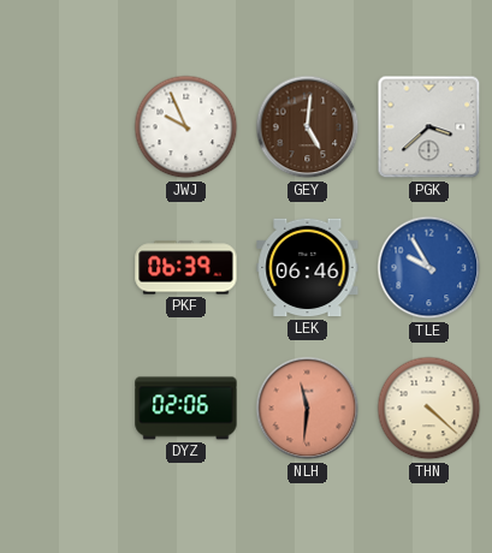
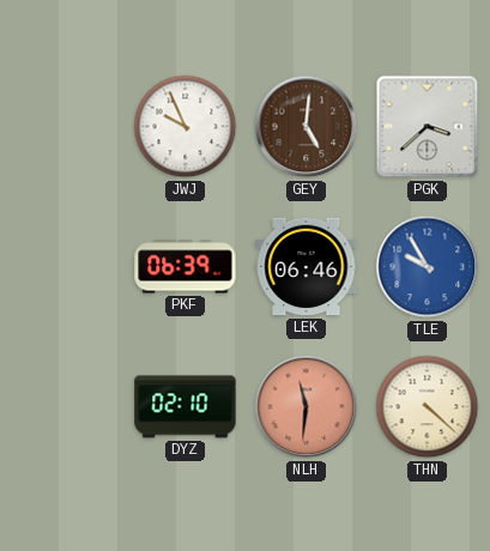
DYZ: 02:06 -> 02:10
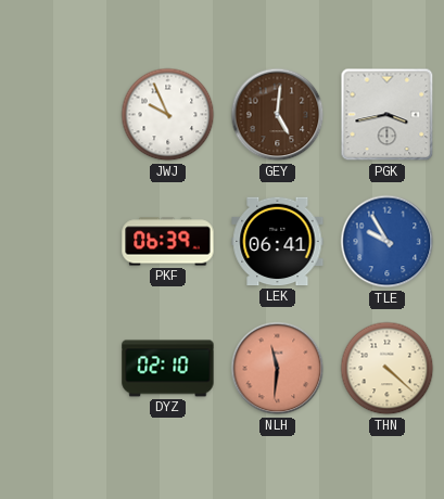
PGK: 3:38 -> 3:43
LEK: 06:46 -> 06:41
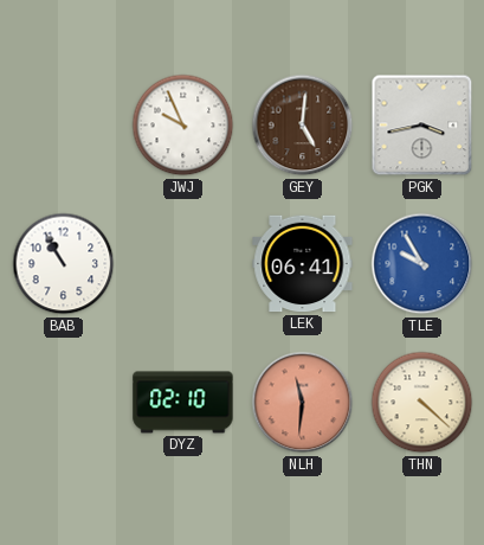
BAB: none -> 10:55
PKF: 06:39 -> none
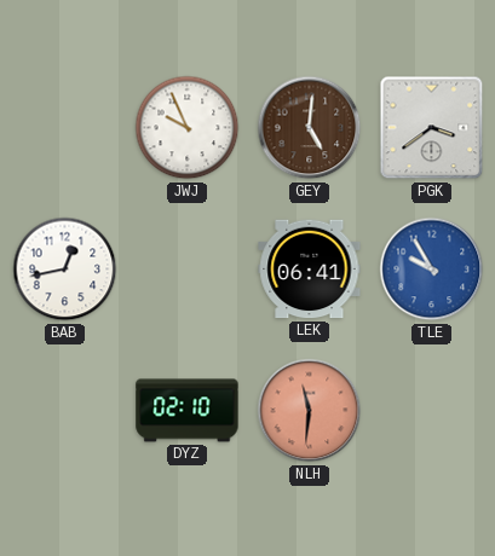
PGK: 3:43 -> 3:39
BAB: 10:55 -> 12:43
THN: 4:22 -> none
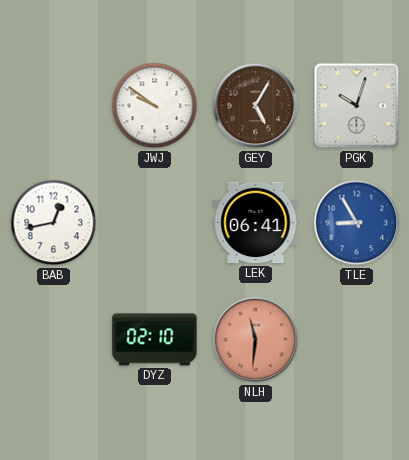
JWJ: 9:56 -> 9:51
GEY: 5:01 -> 5:05
PGK: 3:39 -> 10:03
TLE: 9:55 -> 8:55
